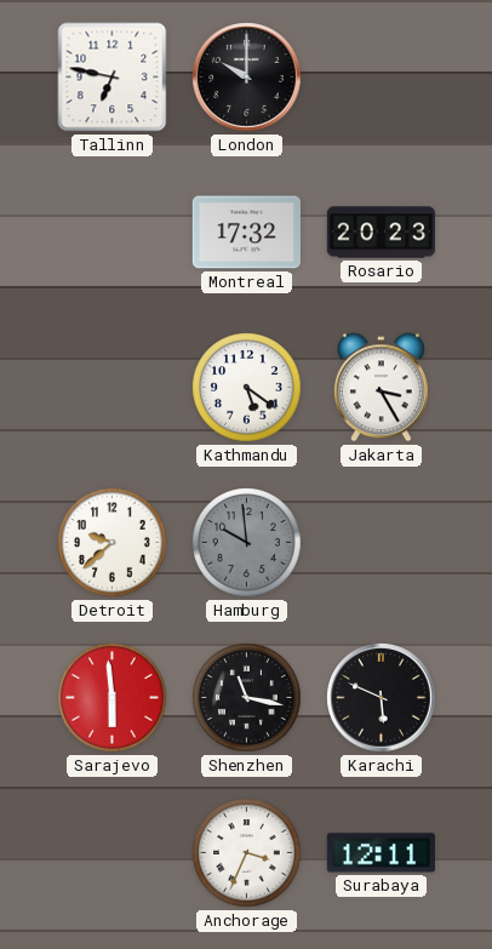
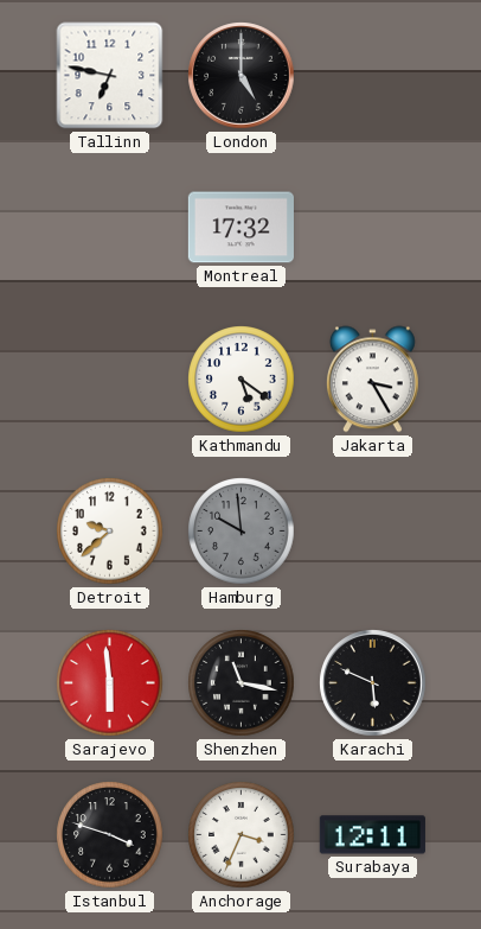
London: 10:00 -> 5:00
Rosario: 20:23 -> none
Istanbul: none -> 3:48
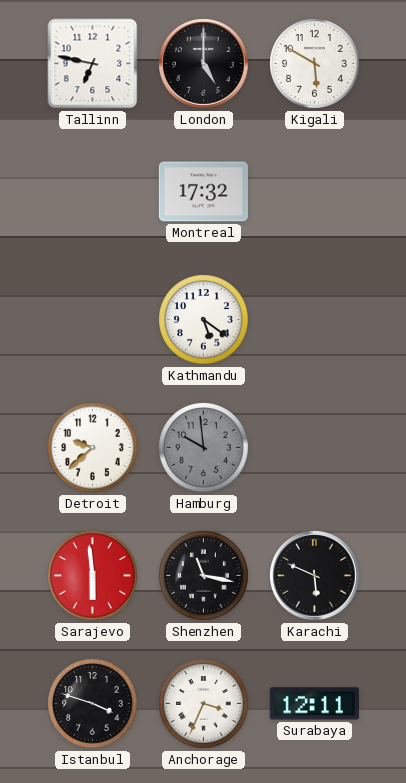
Kigali: none -> 5:50
Jakarta: 3:25 -> none
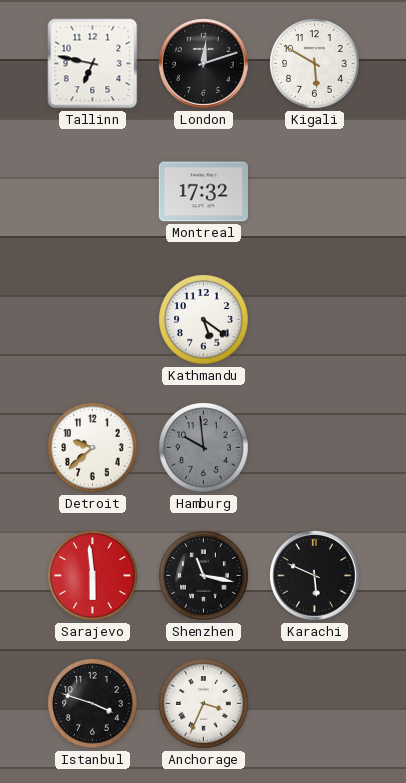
London: 5:00 -> 12:12
Surabaya: 12:11 -> none
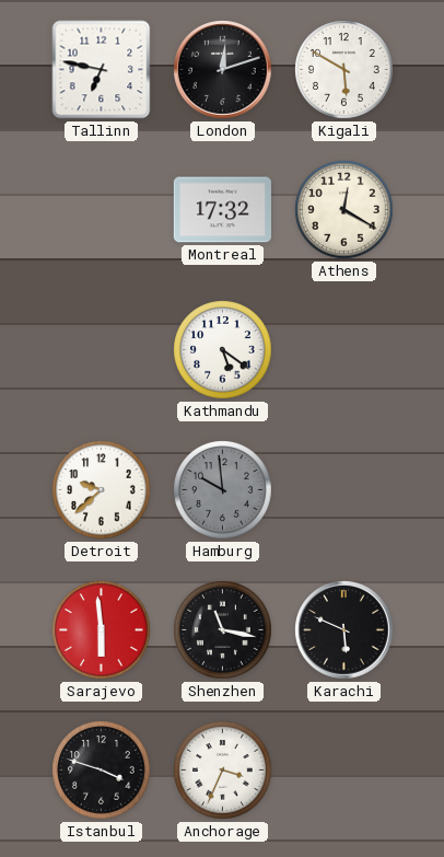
Athens: none -> 12:20
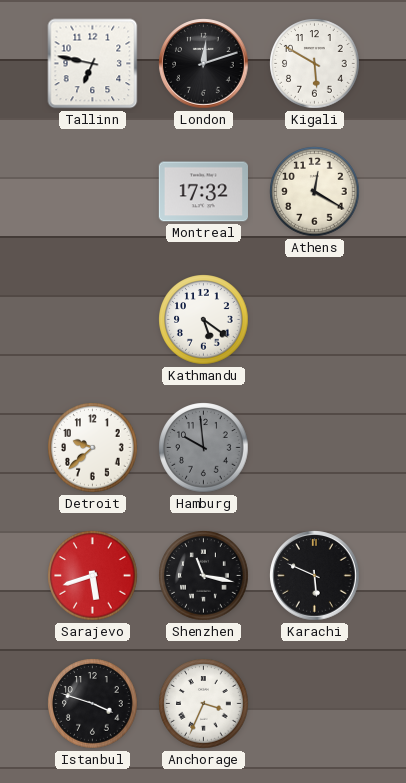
Sarajevo: 5:59 -> 5:42
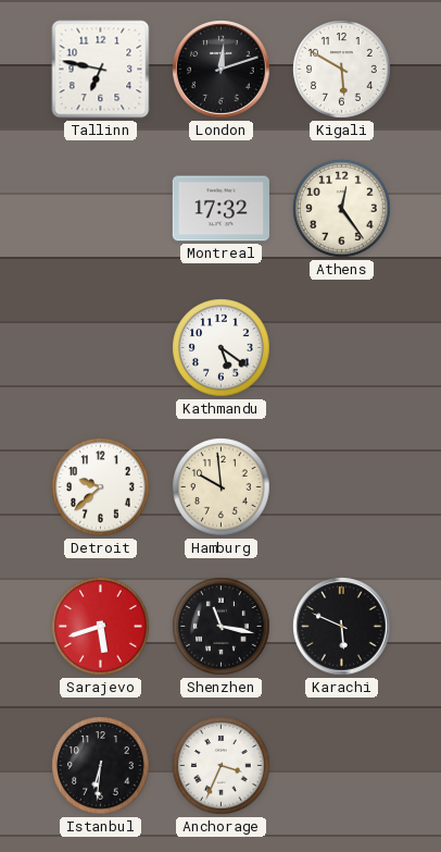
Athens: 12:20 -> 12:24
Hamburg dial: grey -> cream
Istanbul: 3:48 -> 6:31
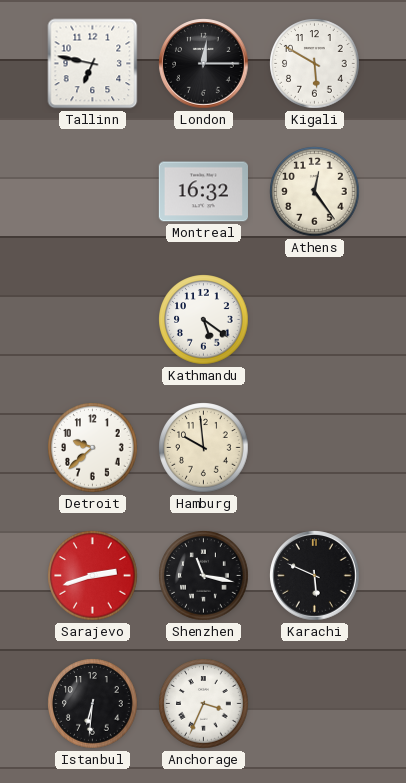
London: 12:12 -> 12:15
Montreal: 17:32 -> 16:32
Sarajevo: 5:42 -> 2:42
